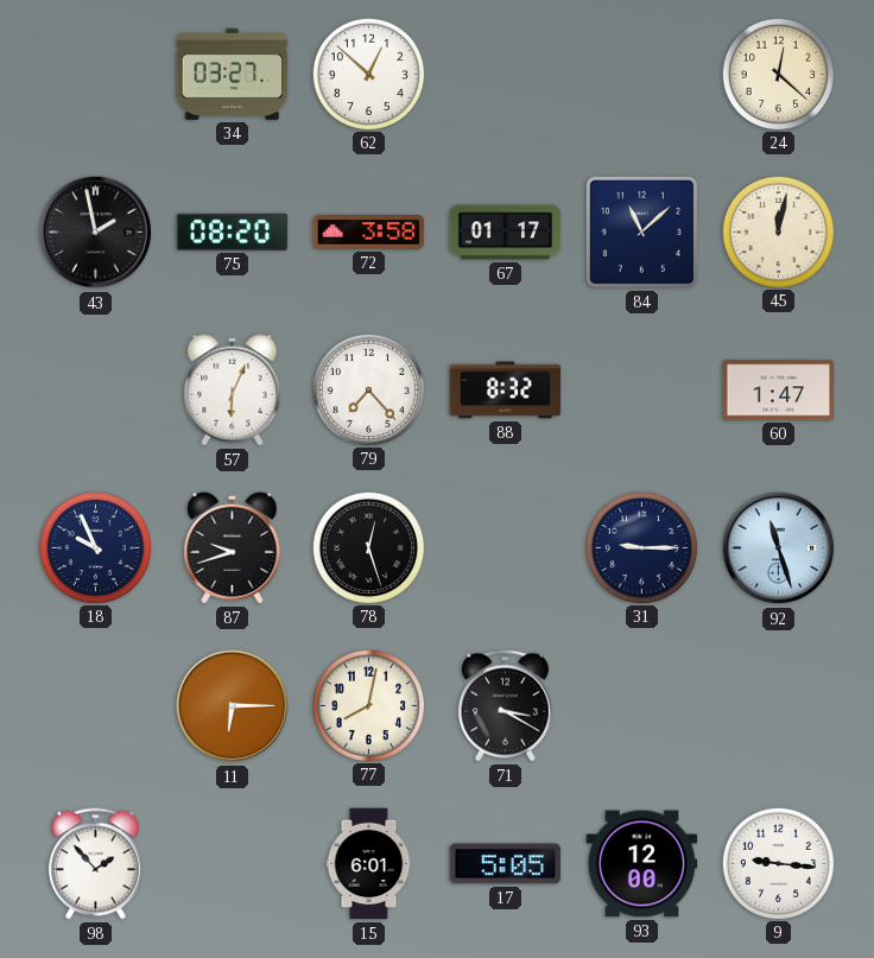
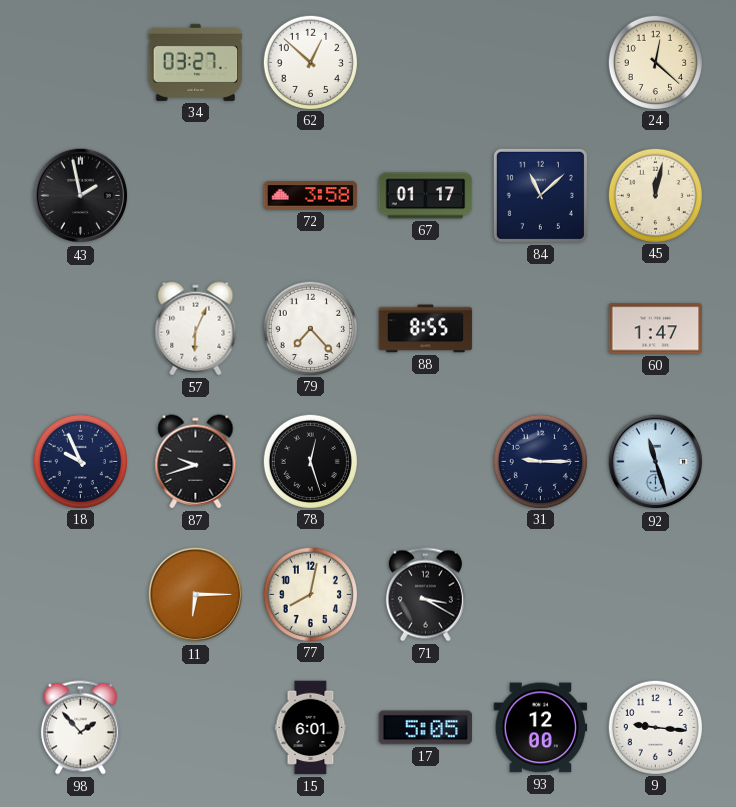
75: 08:20 -> none
88: 8:32 -> 8:55
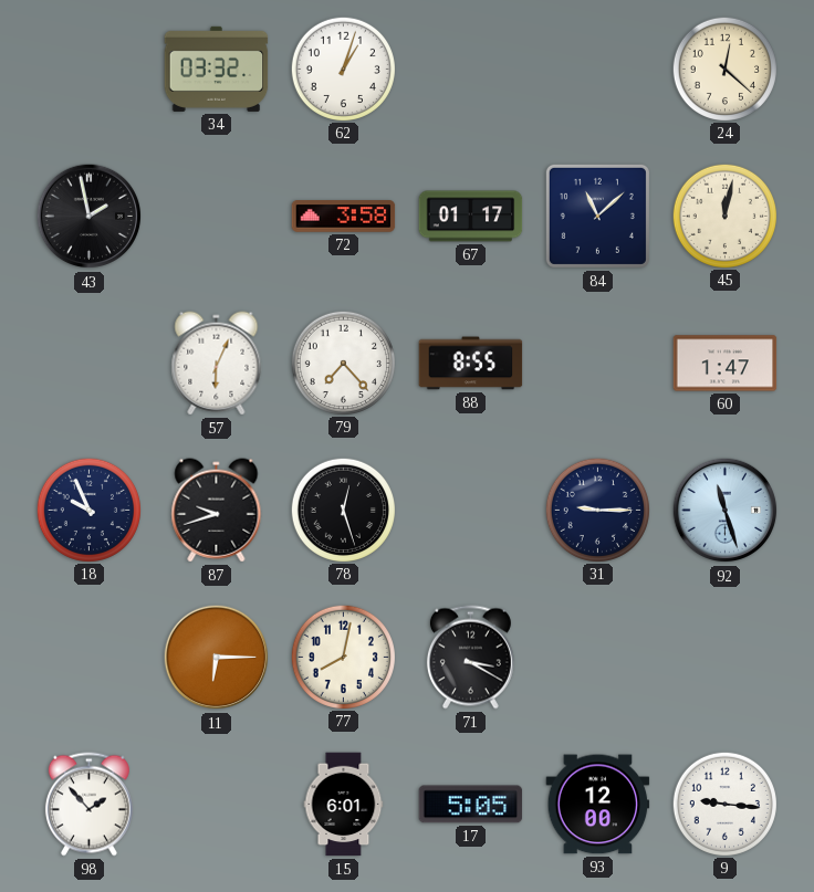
34: 03:27 -> 03:32
62: 12:52 -> 1:03
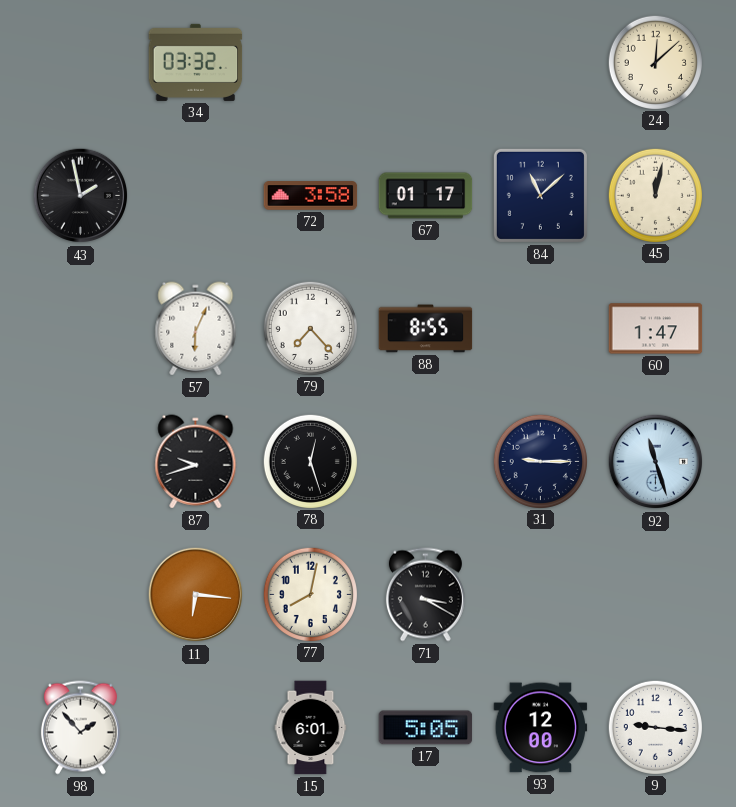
62: 1:03 -> none
24: 12:22 -> 12:08
18: 9:56 -> none
11: 6:15 -> 6:16
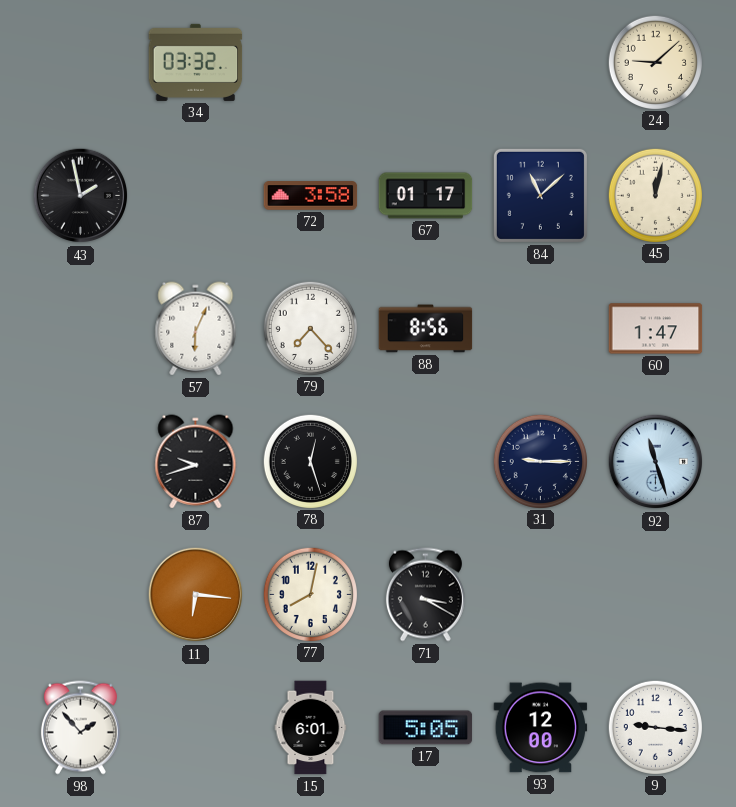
24: 12:08 -> 9:08
88: 8:55 -> 8:56
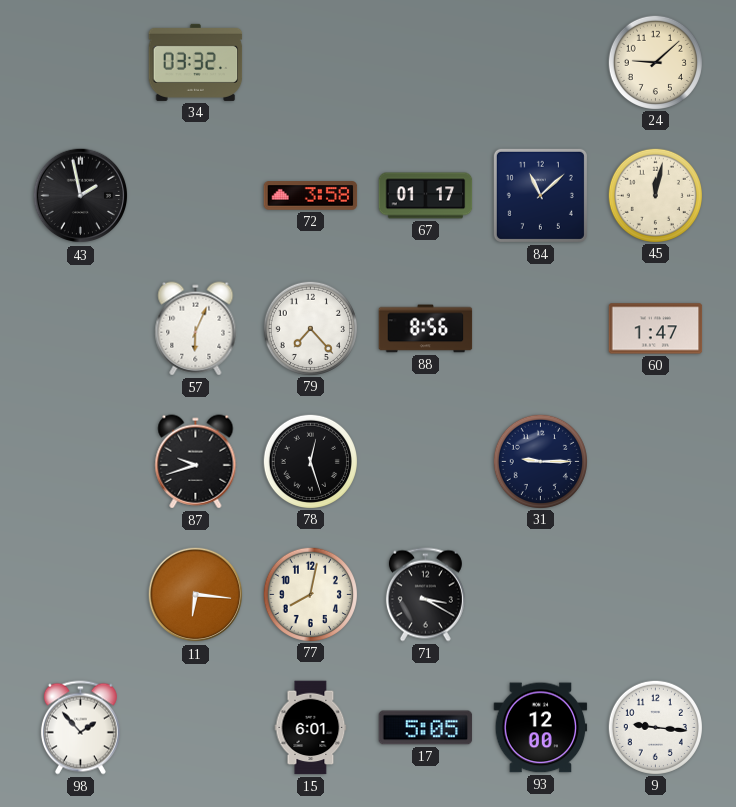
92: 11:27 -> none
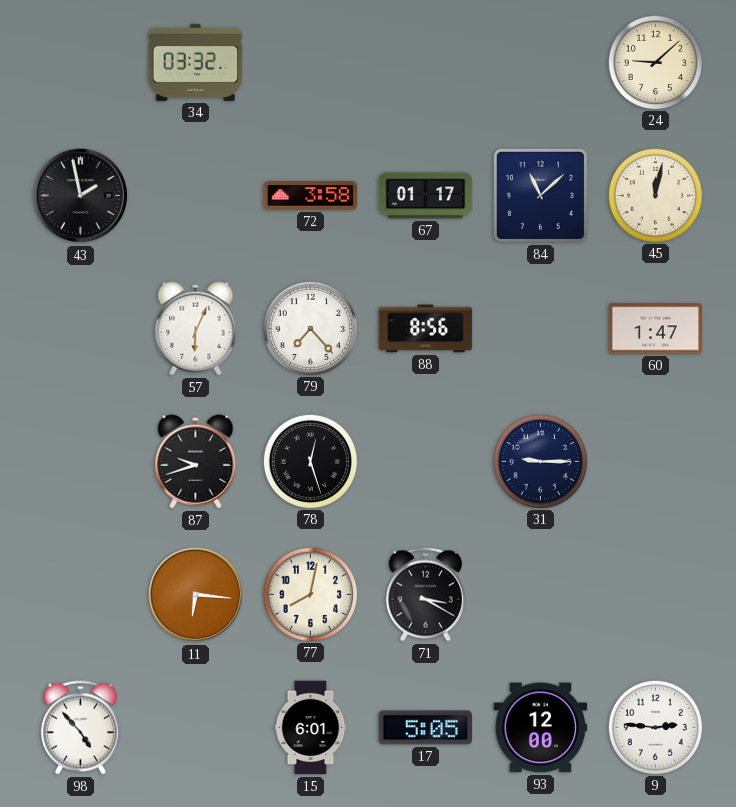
98: 1:53 -> 4:53
9: 9:16 -> 2:46
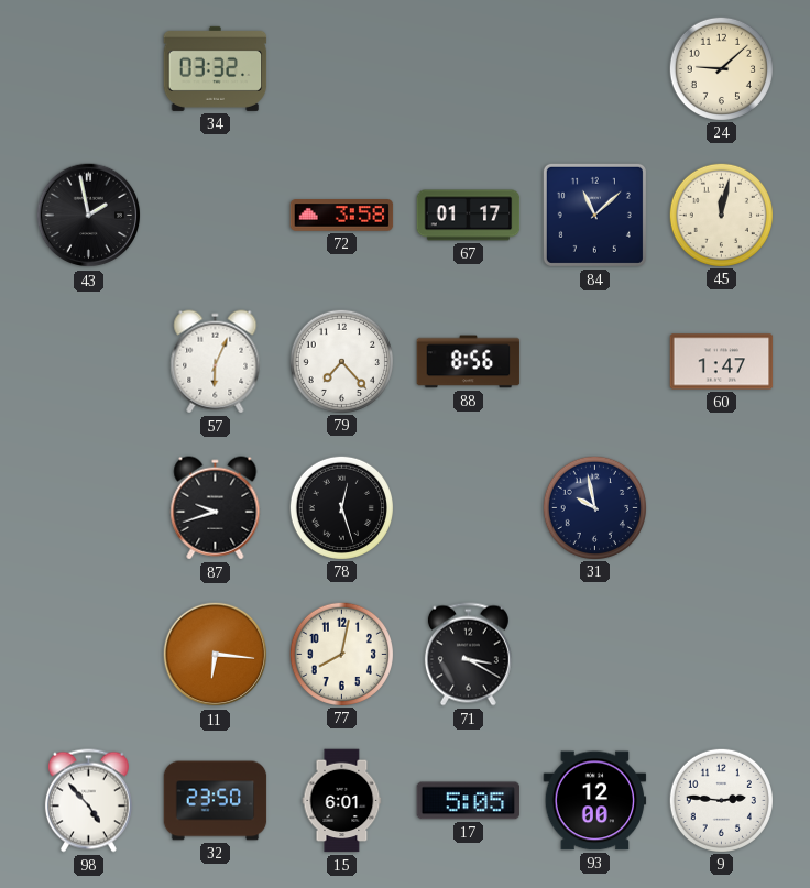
31: 9:15 -> 9:58
32: none -> 23:50
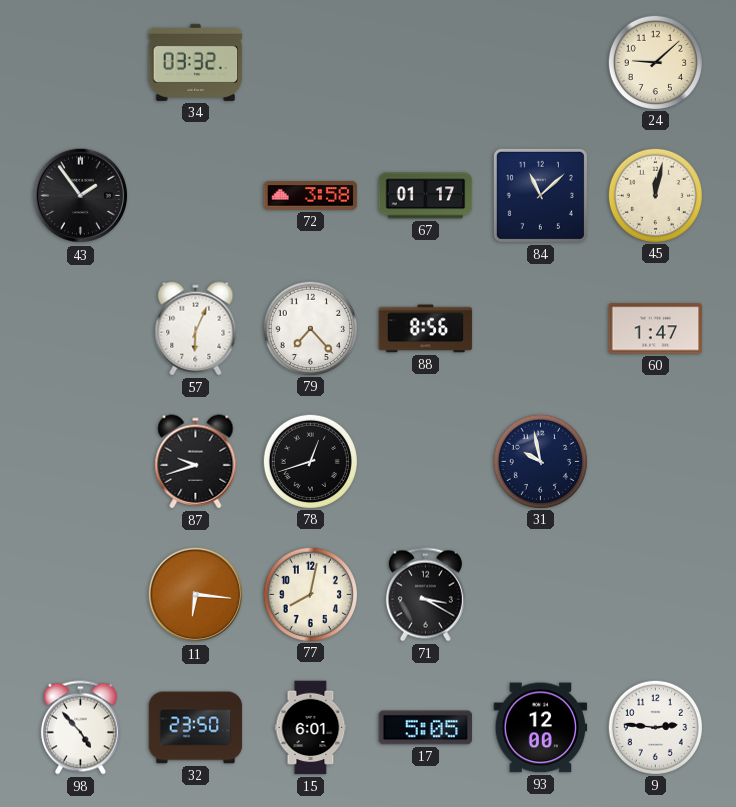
43: 1:58 -> 1:54
78: 12:27 -> 12:42
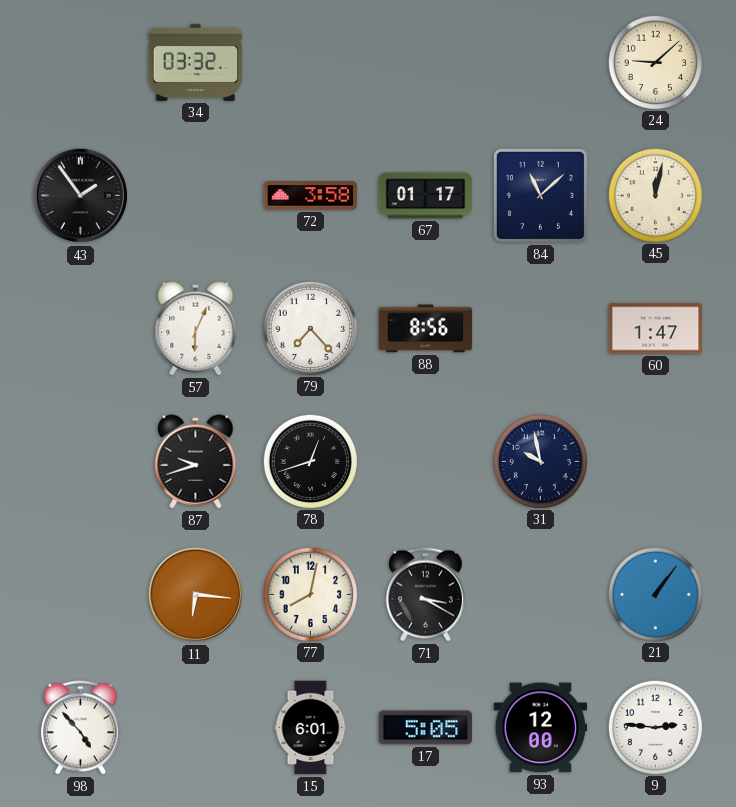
21: none -> 1:06
32: 23:50 -> none
